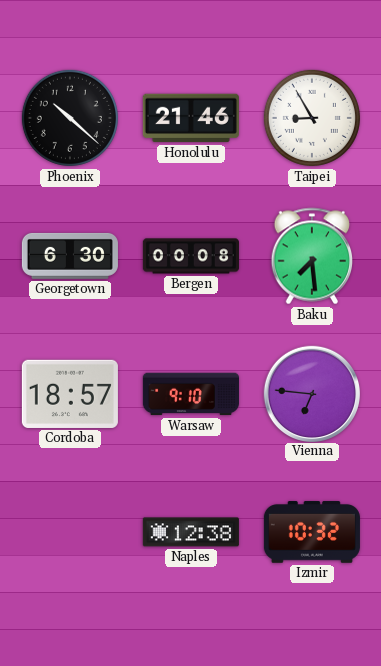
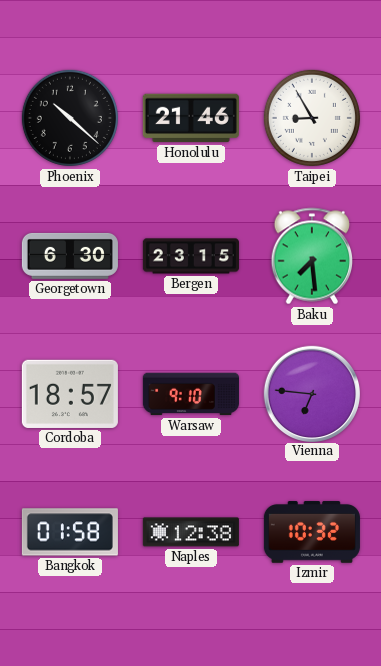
Bergen: 00:08 -> 23:15
Bangkok: none -> 01:58
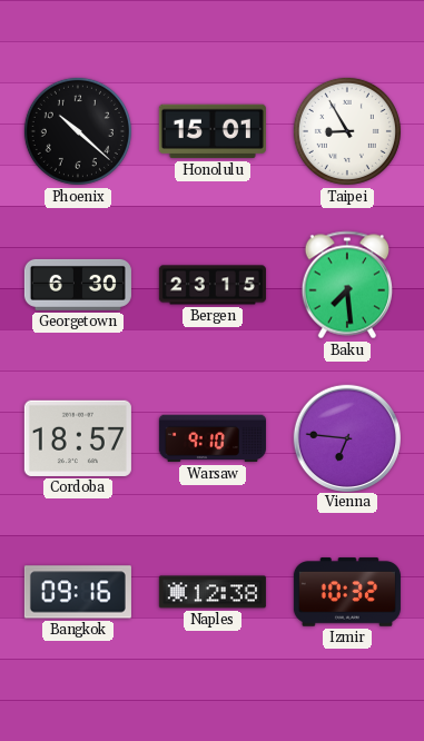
Honolulu: 21:46 -> 15:01
Bangkok: 01:58 -> 09:16
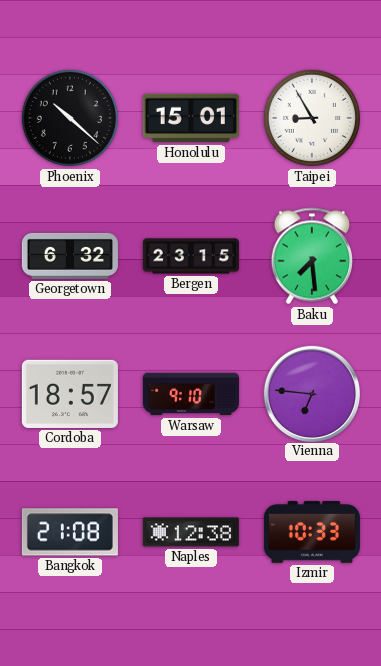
Georgetown: 6:30 -> 6:32
Bangkok: 09:16 -> 21:08
Izmir: 10:32 -> 10:33
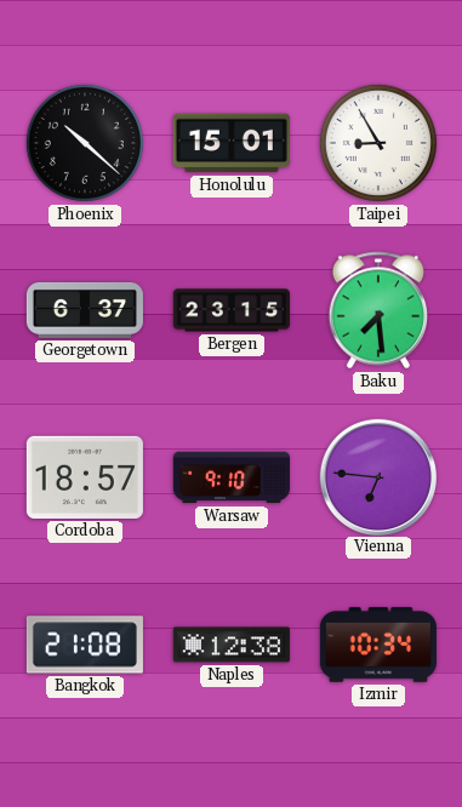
Georgetown: 6:32 -> 6:37
Izmir: 10:33 -> 10:34
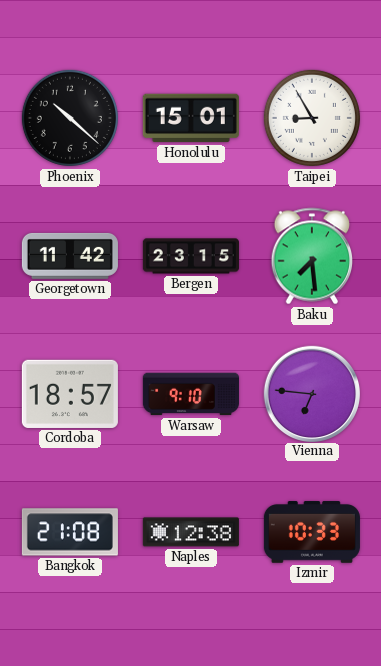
Georgetown: 6:37 -> 11:42
Izmir: 10:34 -> 10:33
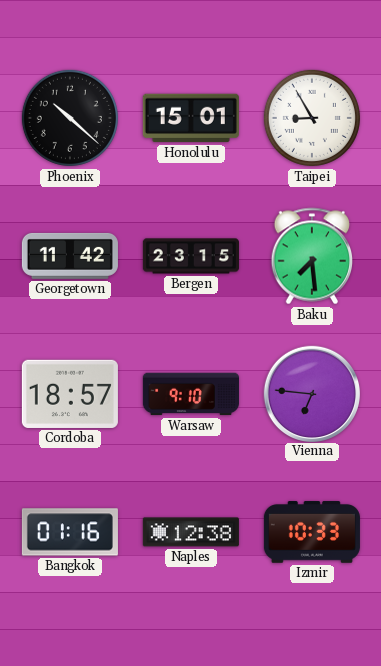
Bangkok: 21:08 -> 01:16
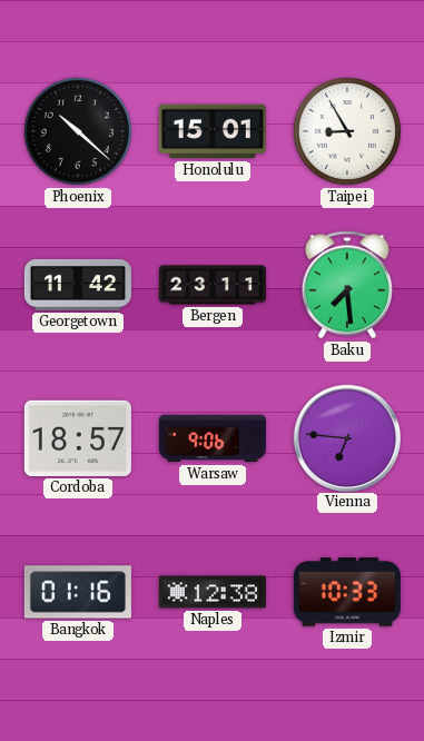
Bergen: 23:15 -> 23:11
Warsaw: 9:10 -> 9:06
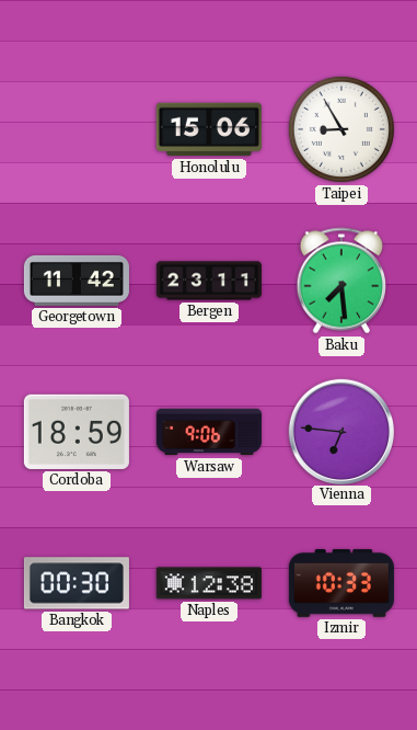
Phoenix: 10:22 -> none
Honolulu: 15:01 -> 15:06
Cordoba: 18:57 -> 18:59
Bangkok: 01:16 -> 00:30
